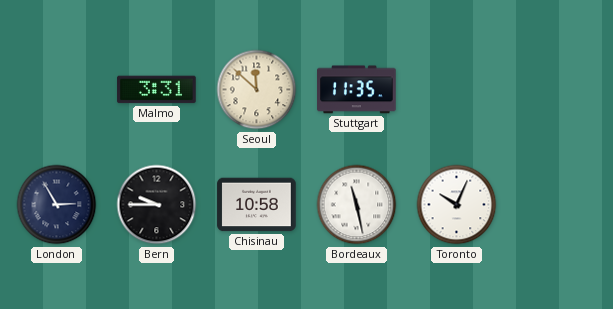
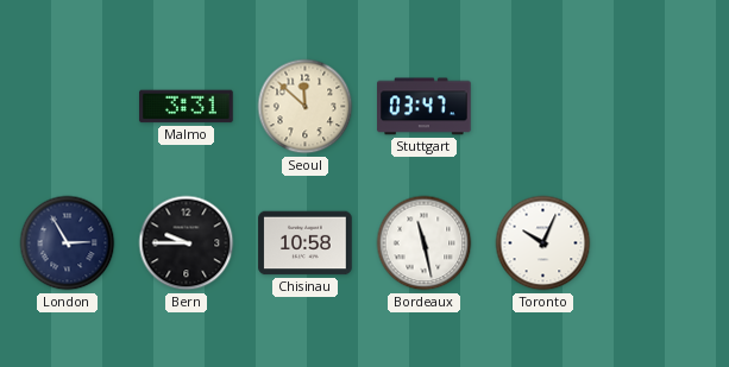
Stuttgart: 11:35 -> 03:47
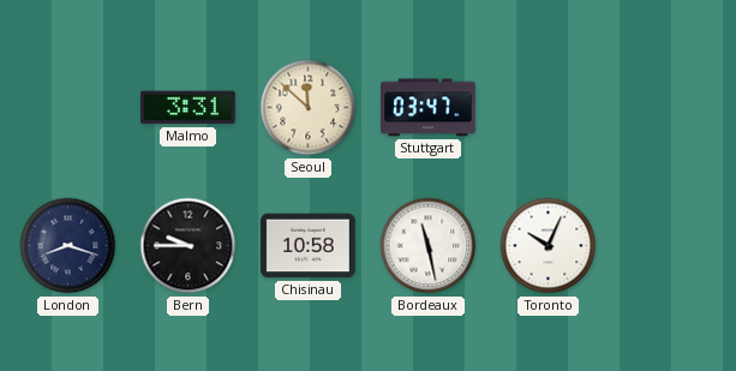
London: 2:55 -> 8:18
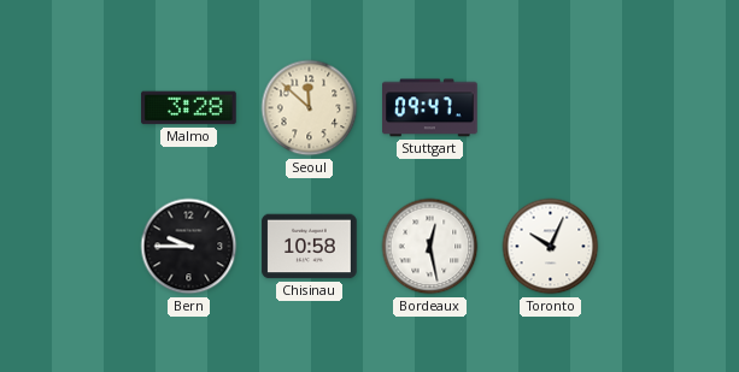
Malmo: 3:31 -> 3:28
Stuttgart: 03:47 -> 09:47
London: 8:18 -> none
Bordeaux: 11:28 -> 12:28
